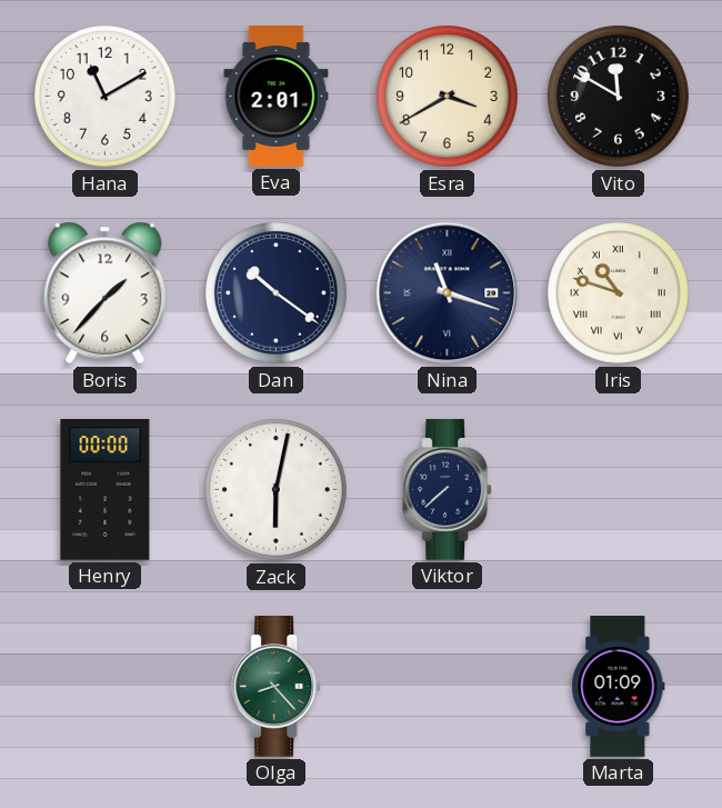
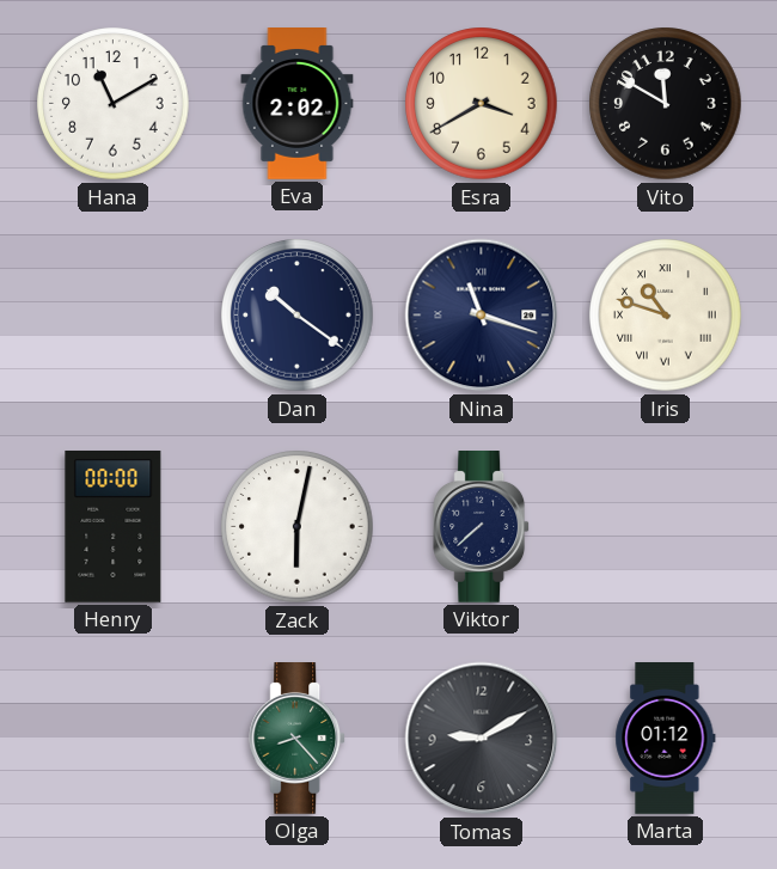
Eva: 2:01 -> 2:02
Boris: 1:37 -> none
Tomas: none -> 9:10
Marta: 01:09 -> 01:12
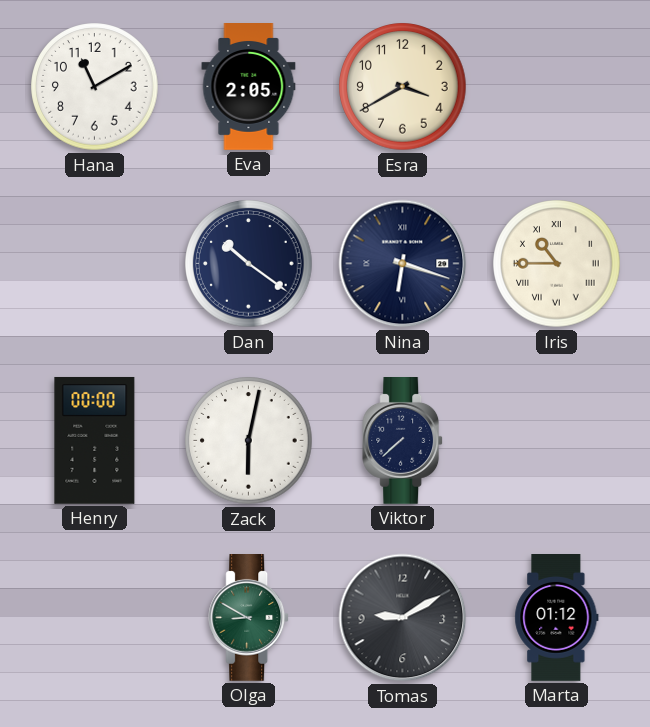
Eva: 2:02 -> 2:05
Vito: 11:50 -> none
Nina: 11:18 -> 6:18
Iris: 10:48 -> 10:45
Olga: 8:23 -> 8:50
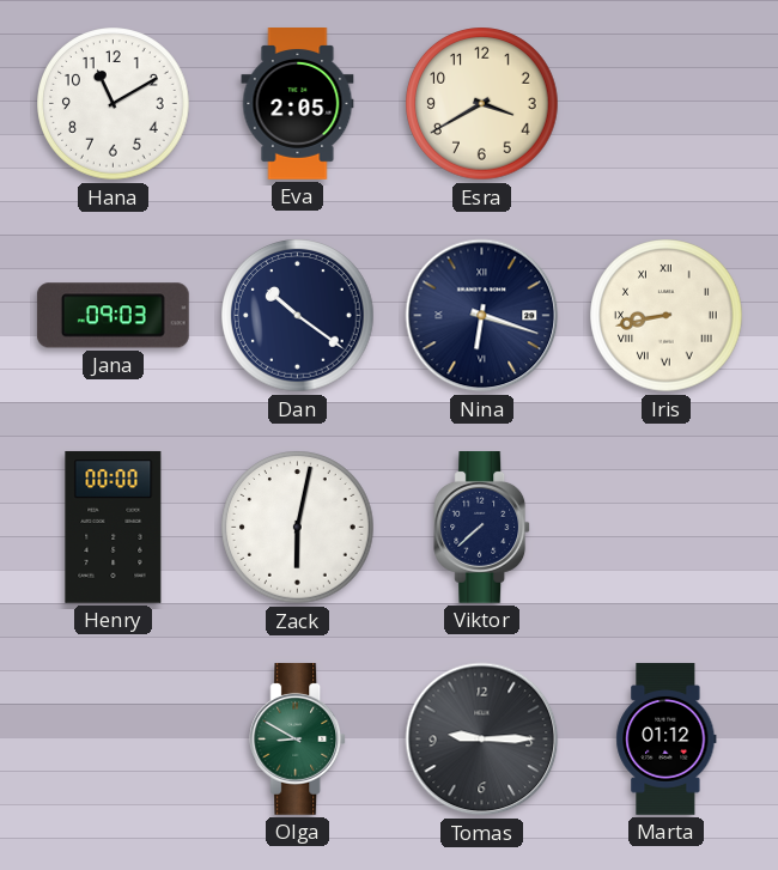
Jana: none -> 09:03
Iris: 10:45 -> 8:43
Tomas: 9:10 -> 9:15
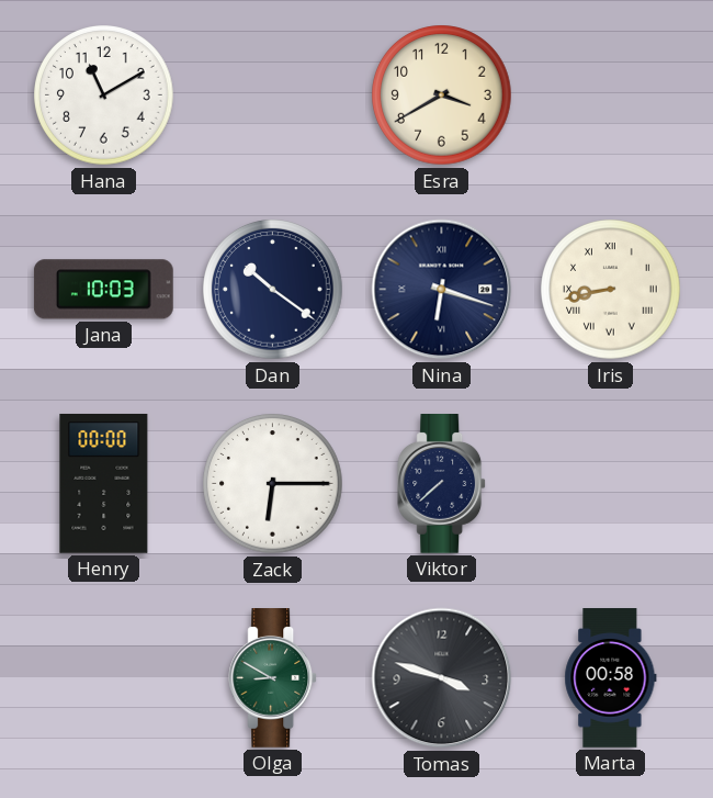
Eva: 2:05 -> none
Jana: 09:03 -> 10:03
Zack: 6:02 -> 6:15
Tomas: 9:15 -> 3:48
Marta: 01:12 -> 00:58
